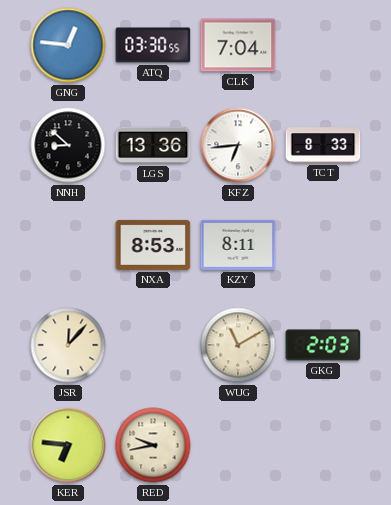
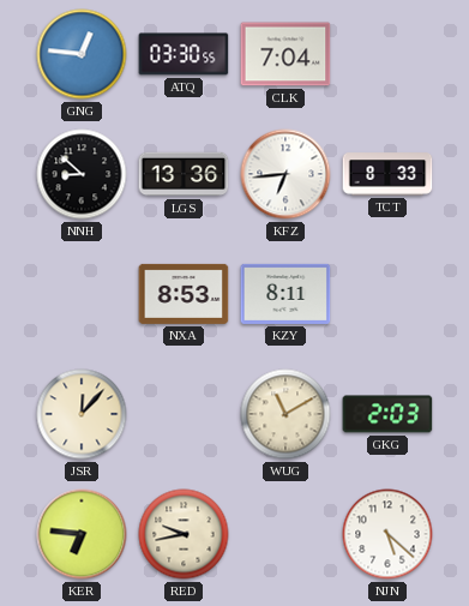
NJN: none -> 5:22
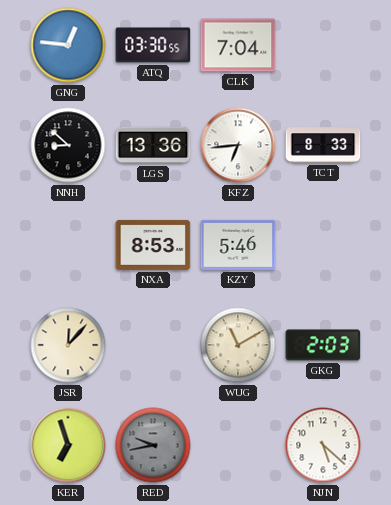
KZY: 8:11 -> 5:46
KER: 6:46 -> 6:57
RED dial: cream -> grey
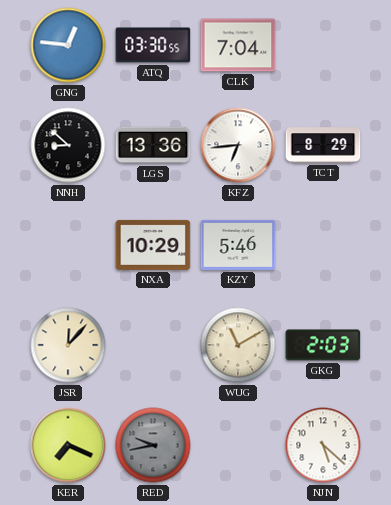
TCT: 8:33 -> 8:29
NXA: 8:53 -> 10:29
KER: 6:57 -> 7:19
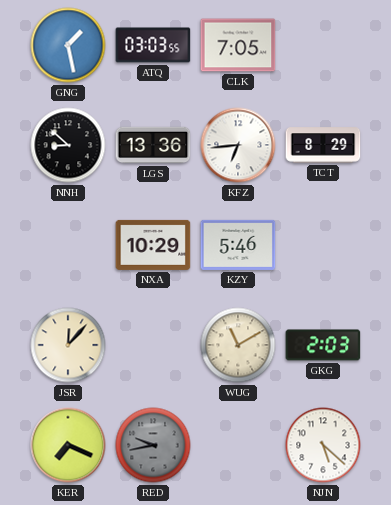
GNG: 12:46 -> 1:28
ATQ: 03:30 -> 03:03
CLK: 7:04 -> 7:05
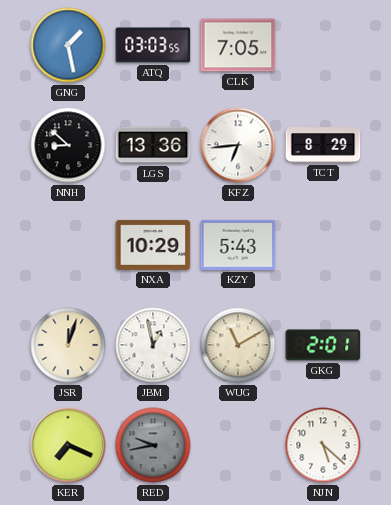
KZY: 5:46 -> 5:43
JSR: 12:07 -> 12:03
JBM: none -> 12:58
GKG: 2:03 -> 2:01
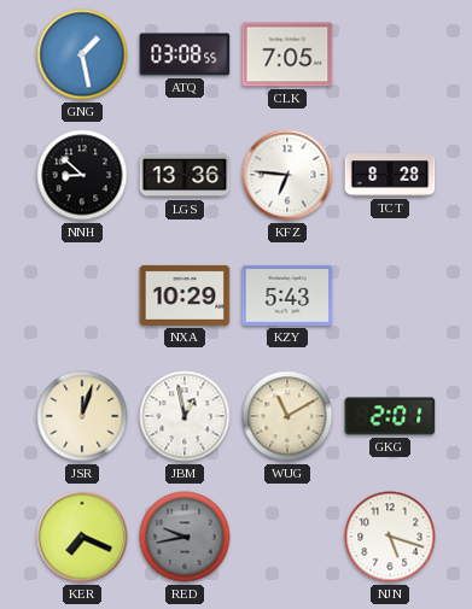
ATQ: 03:03 -> 03:08
KFZ: 6:44 -> 6:46
TCT: 8:29 -> 8:28
NJN: 5:22 -> 5:18
